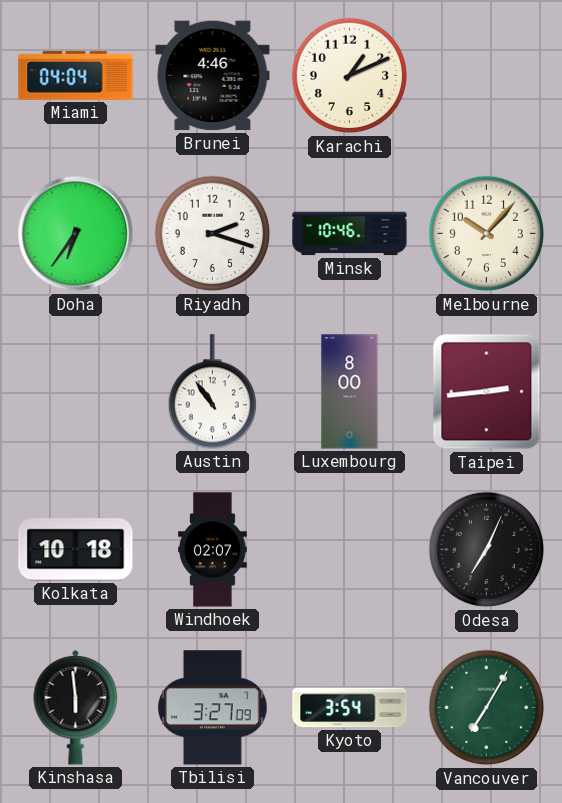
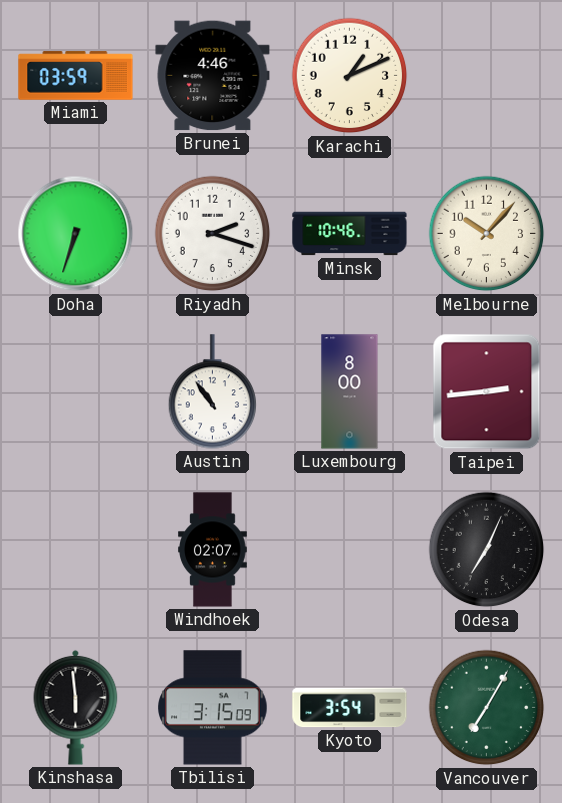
Miami: 04:04 -> 03:59
Doha: 6:36 -> 6:33
Kolkata: 10:18 -> none
Tbilisi: 3:27 -> 3:15
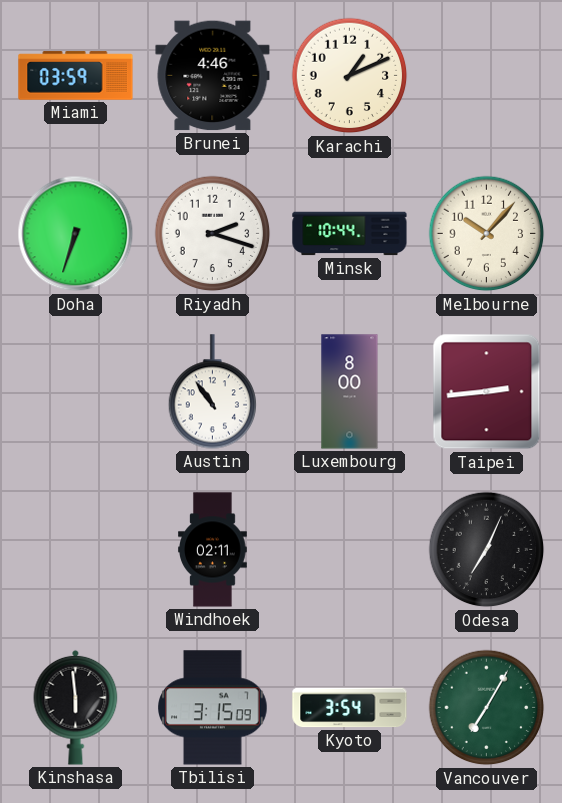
Minsk: 10:46 -> 10:44
Windhoek: 02:07 -> 02:11
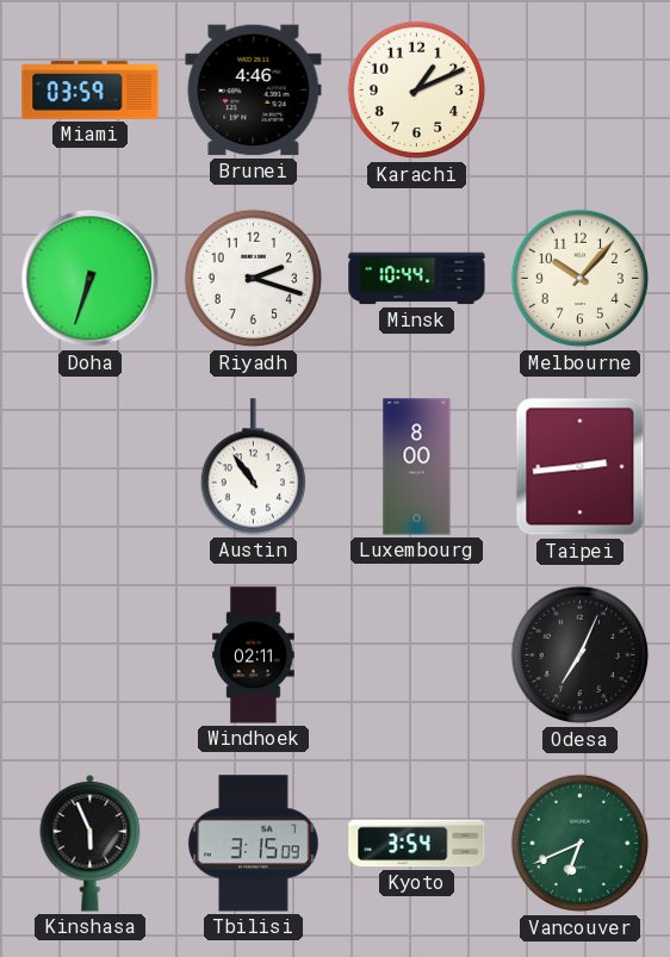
Kinshasa: 5:59 -> 5:56
Vancouver: 7:05 -> 6:41
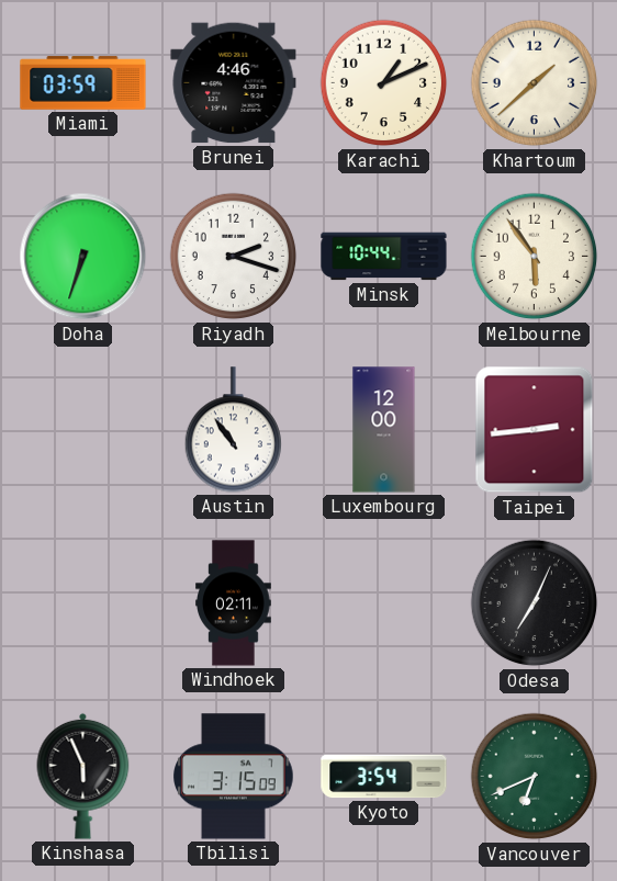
Khartoum: none -> 1:38
Melbourne: 10:07 -> 5:54
Luxembourg: 8:00 -> 12:00
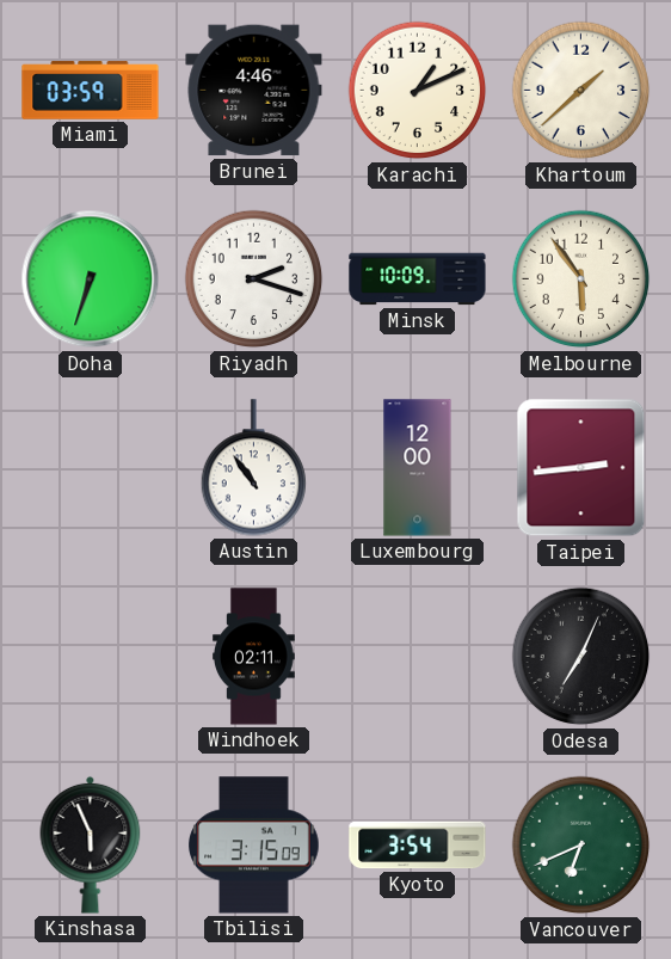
Minsk: 10:44 -> 10:09
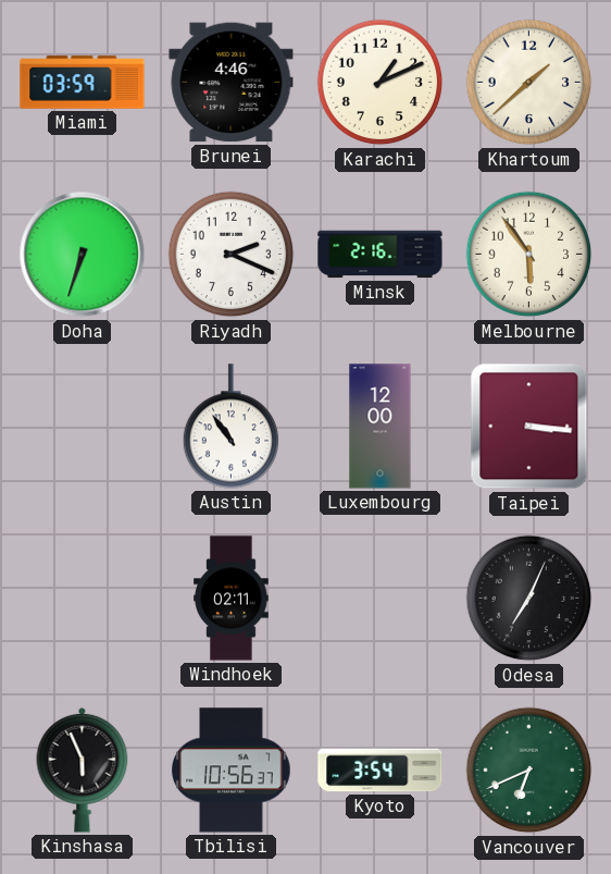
Riyadh: 2:18 -> 2:19
Minsk: 10:09 -> 2:16
Taipei: 2:44 -> 3:16
Tbilisi: 3:15 -> 10:56
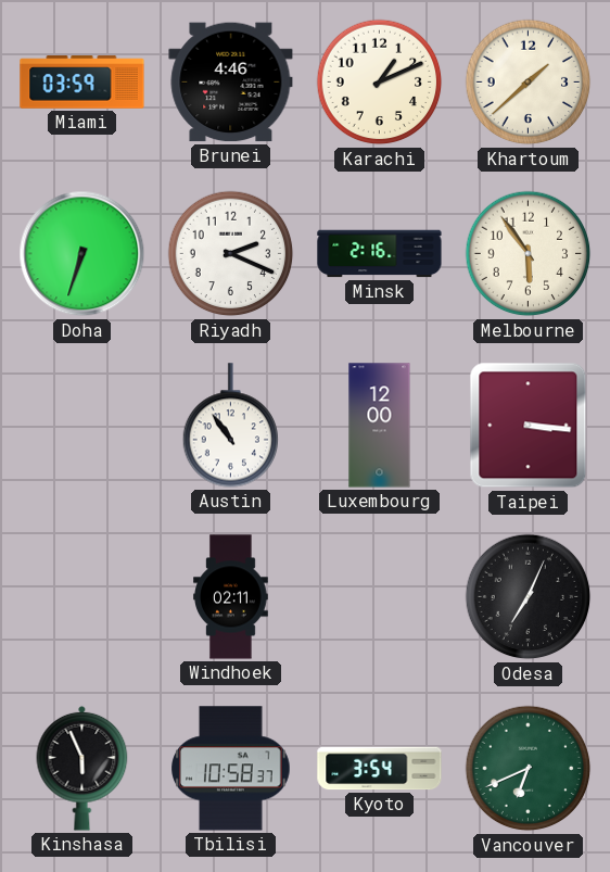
Tbilisi: 10:56 -> 10:58
